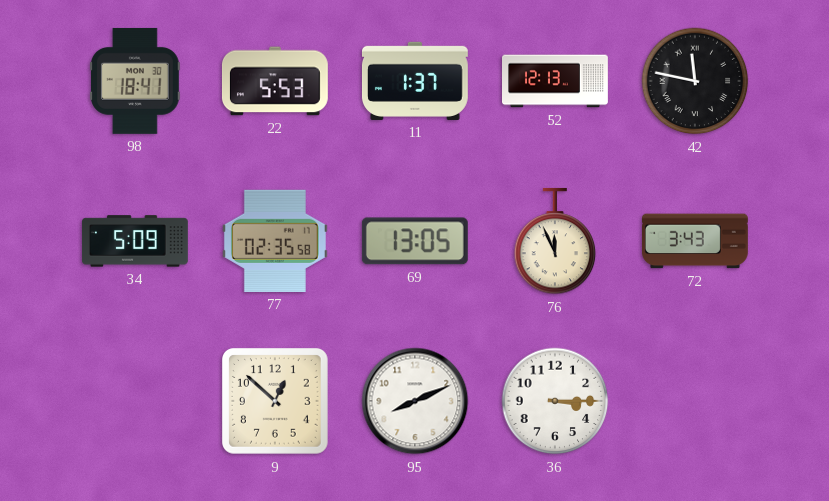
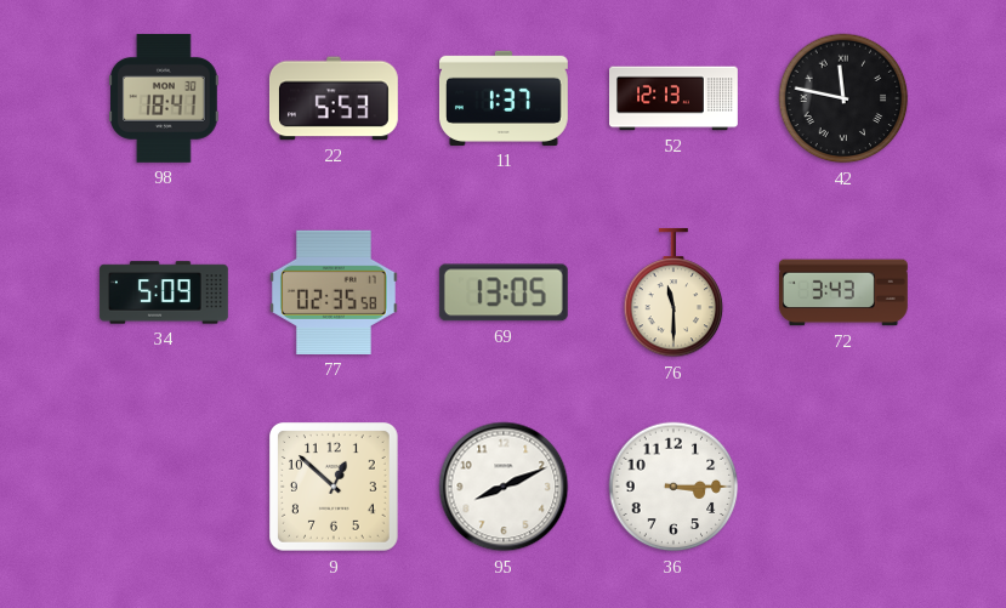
76: 11:56 -> 11:30
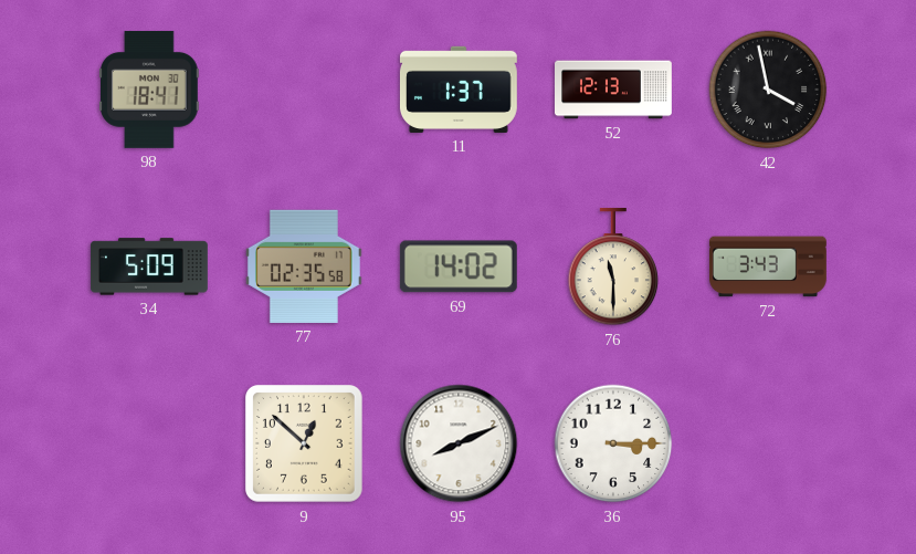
22: 5:53 -> none
42: 11:47 -> 3:58
69: 13:05 -> 14:02
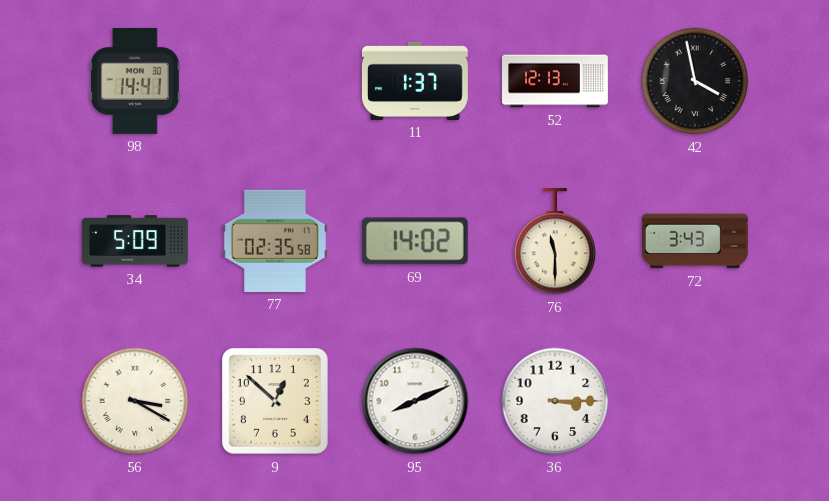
98: 18:41 -> 14:41
56: none -> 3:20
